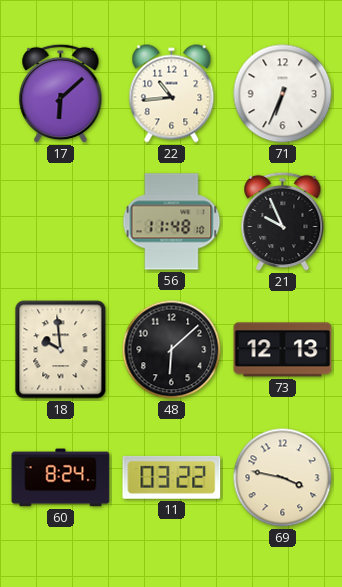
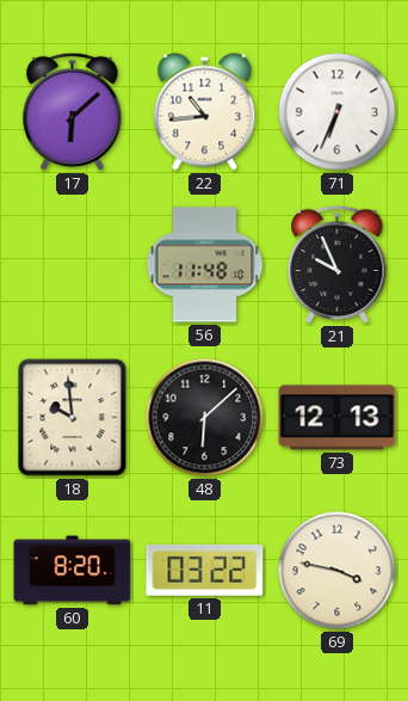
60: 8:24 -> 8:20
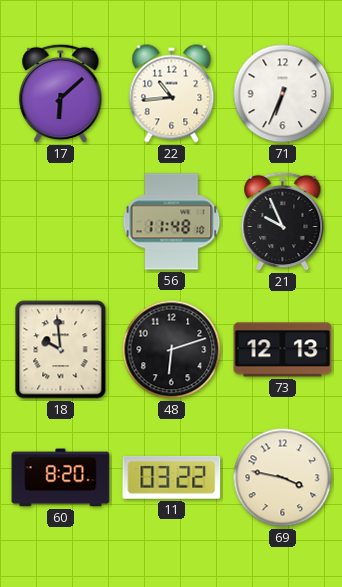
48: 6:08 -> 6:12
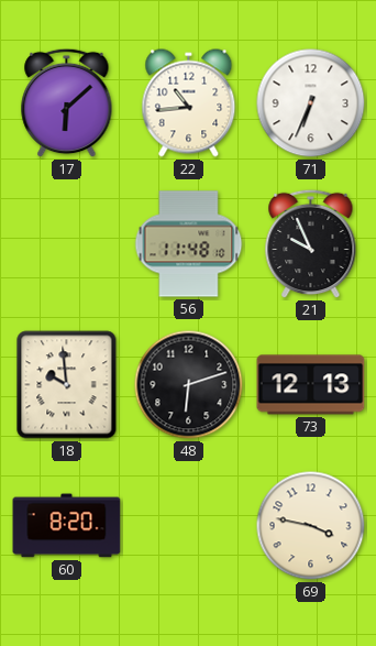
11: 03:22 -> none
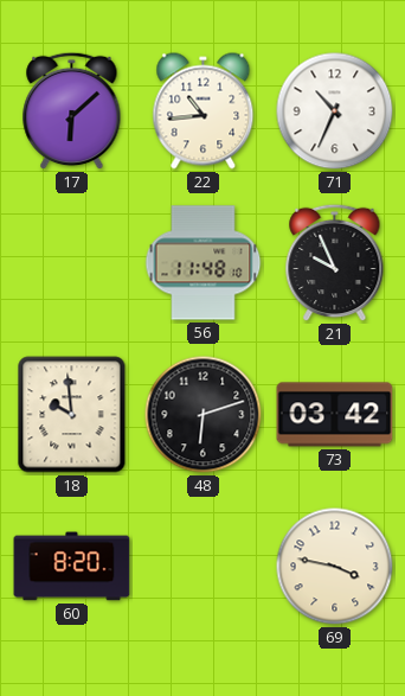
71: 6:34 -> 10:34
73: 12:13 -> 03:42
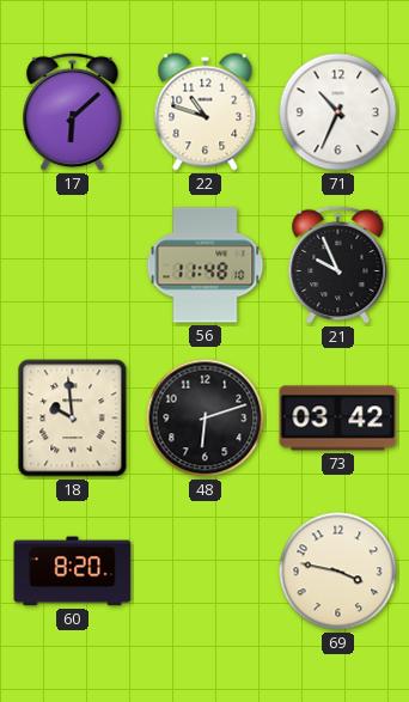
22: 10:44 -> 10:48
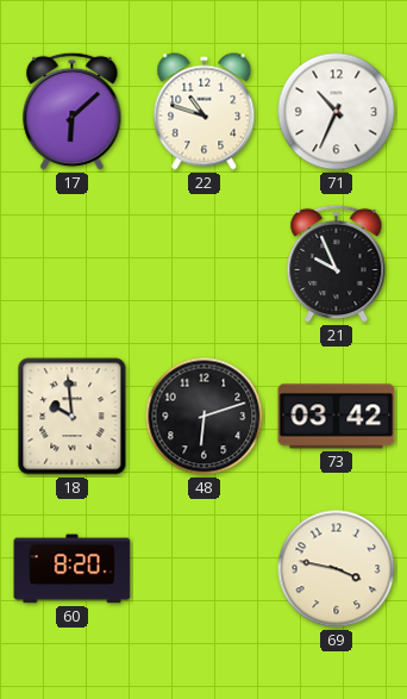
56: 11:48 -> none
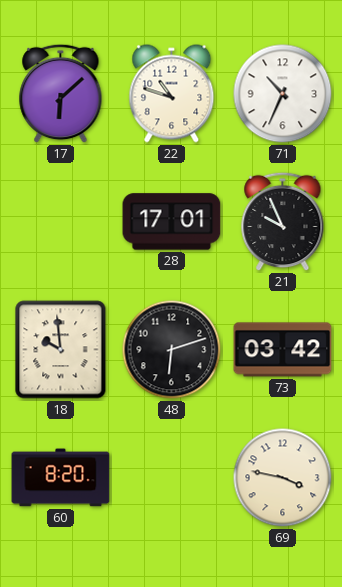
28: none -> 17:01
